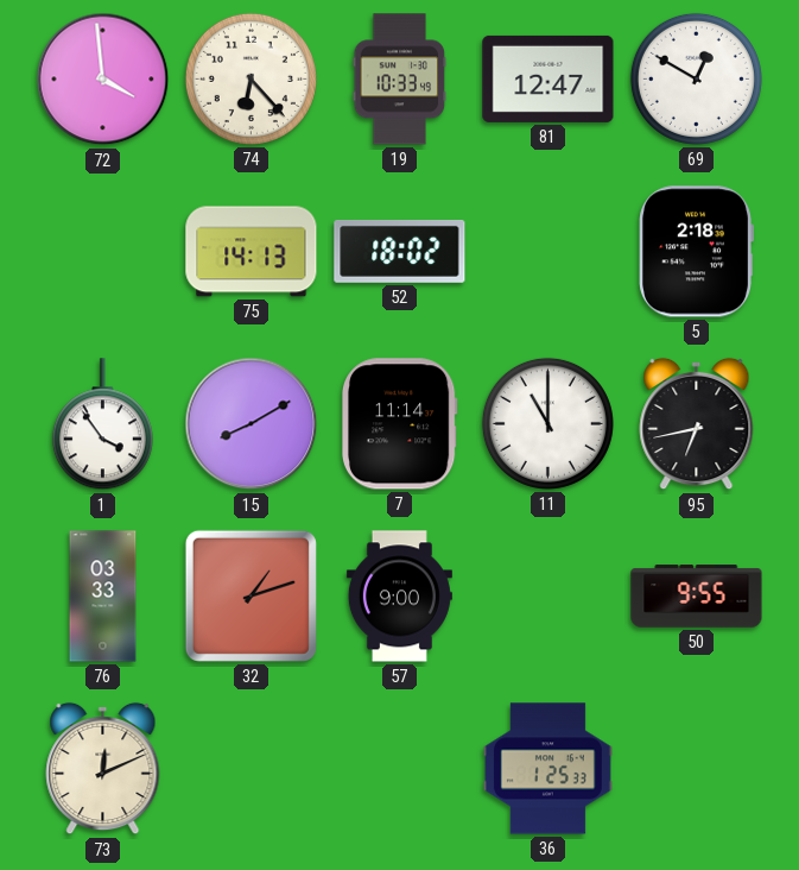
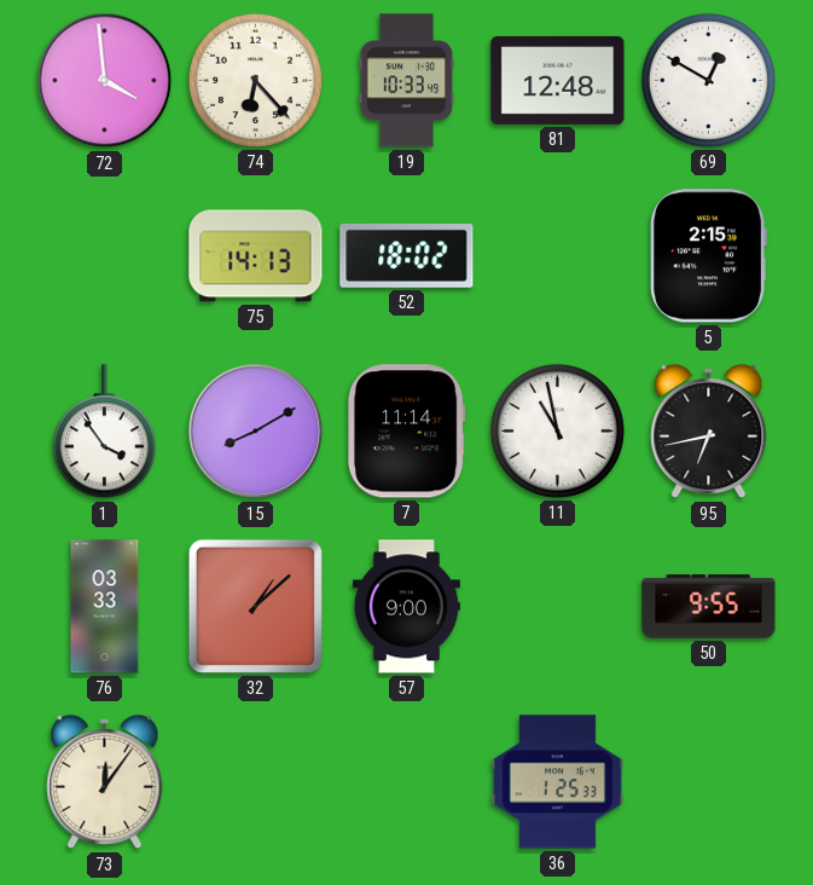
81: 12:47 -> 12:48
5: 2:18 -> 2:15
11: 11:00 -> 10:58
32: 1:12 -> 1:08
73: 12:11 -> 12:06
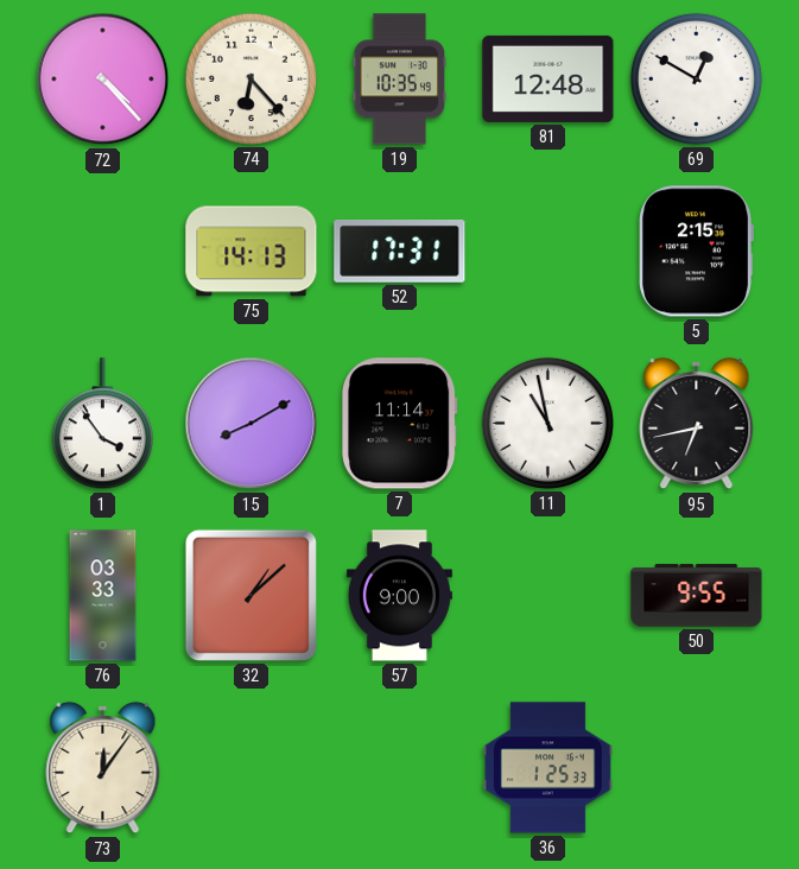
72: 3:59 -> 4:23
19: 10:33 -> 10:35
52: 18:02 -> 17:31
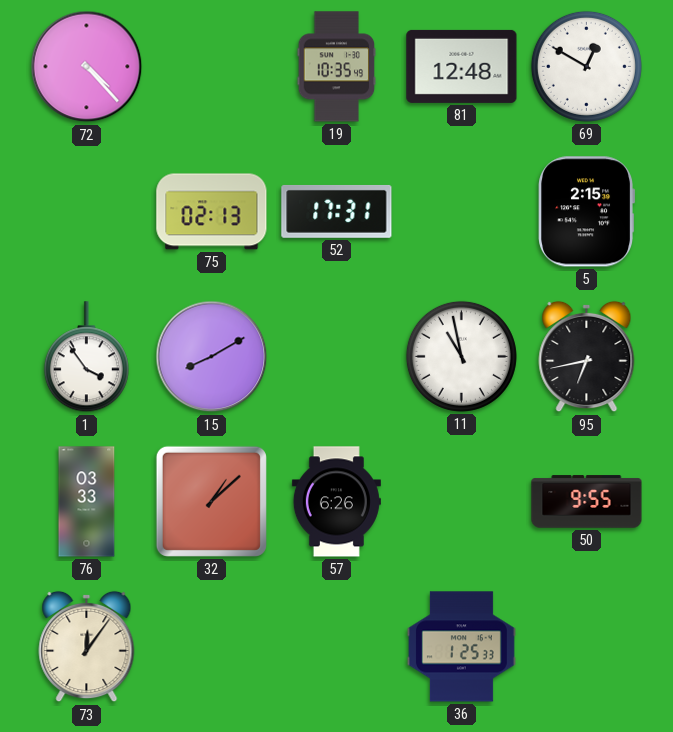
74: 6:23 -> none
75: 14:13 -> 02:13
7: 11:14 -> none
57: 9:00 -> 6:26
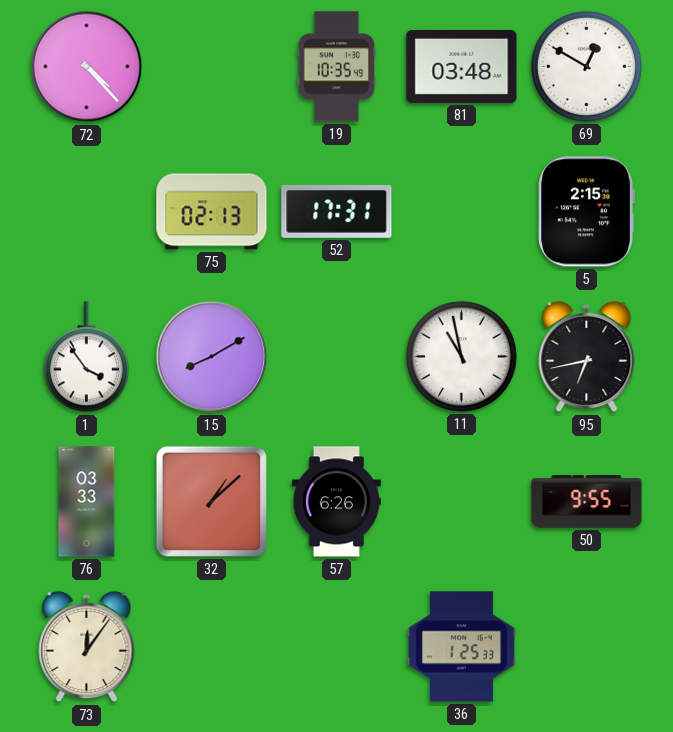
81: 12:48 -> 03:48
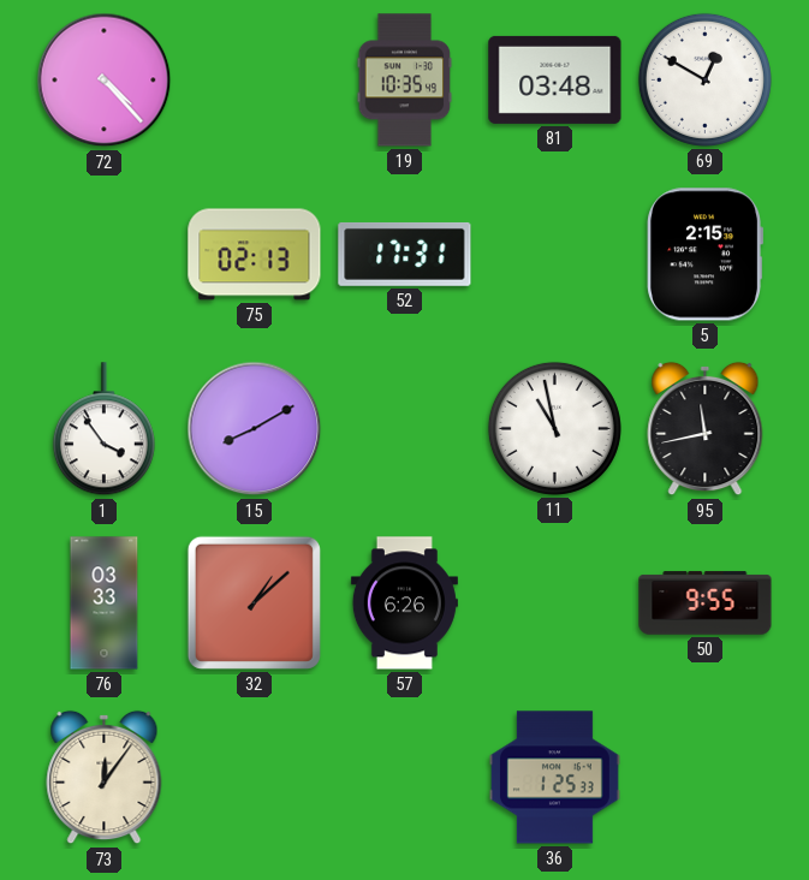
95: 6:43 -> 11:43
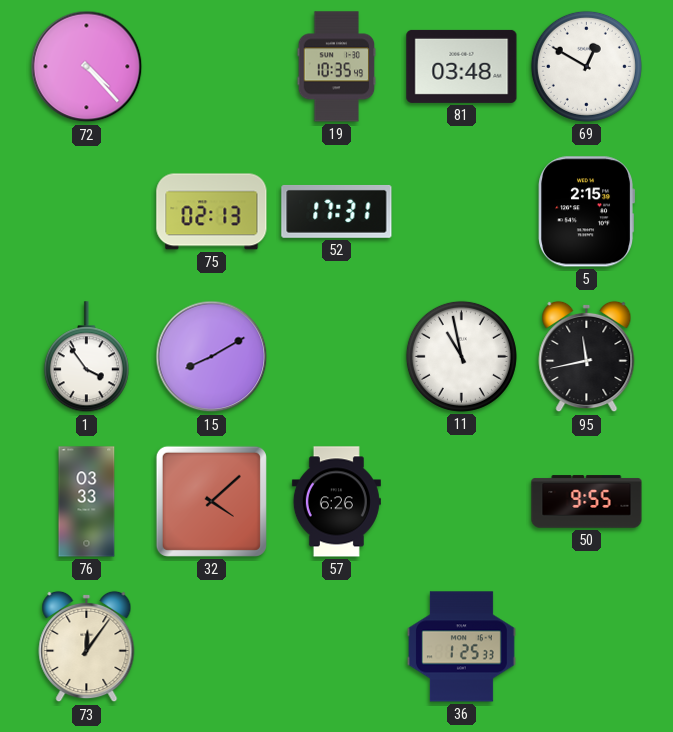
32: 1:08 -> 4:08
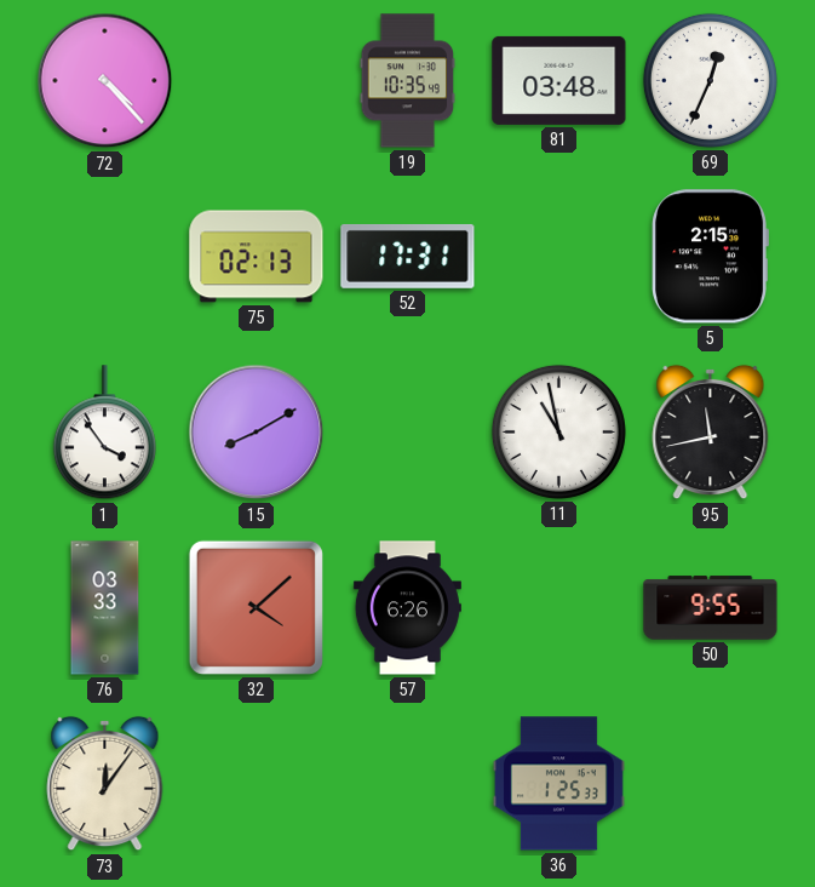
69: 12:50 -> 12:34
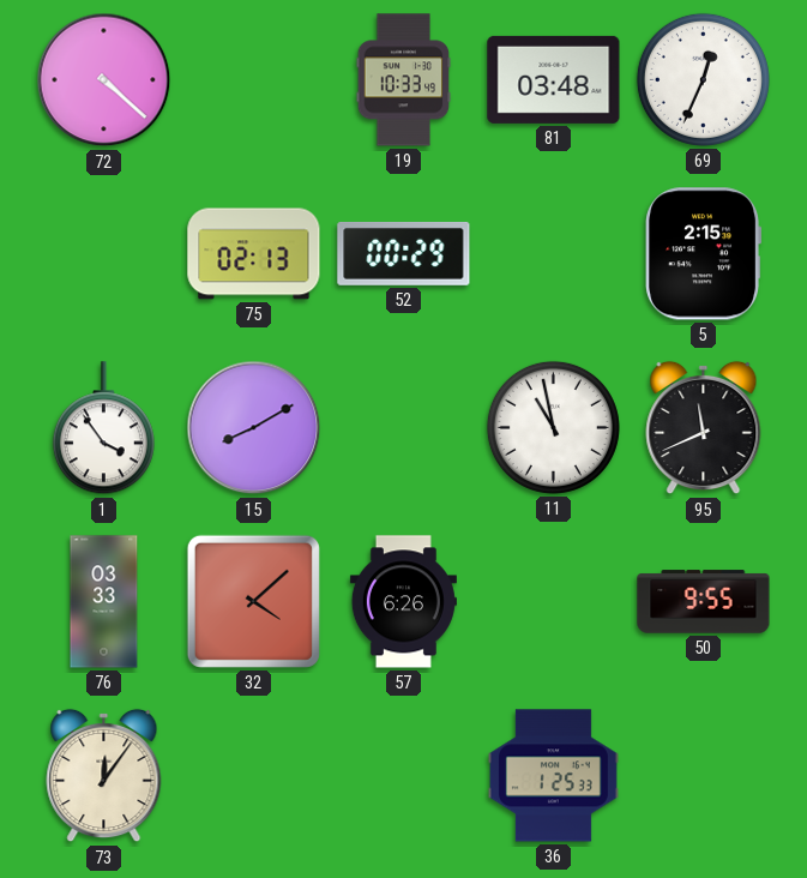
72: 4:23 -> 4:22
19: 10:35 -> 10:33
52: 17:31 -> 00:29
95: 11:43 -> 11:41
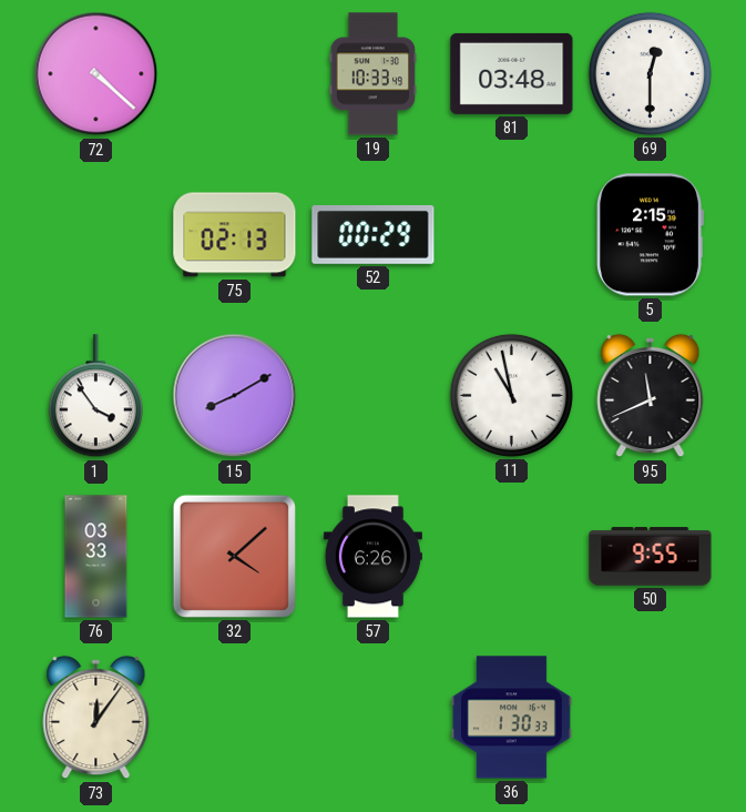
69: 12:34 -> 12:30
36: 1:25 -> 1:30
